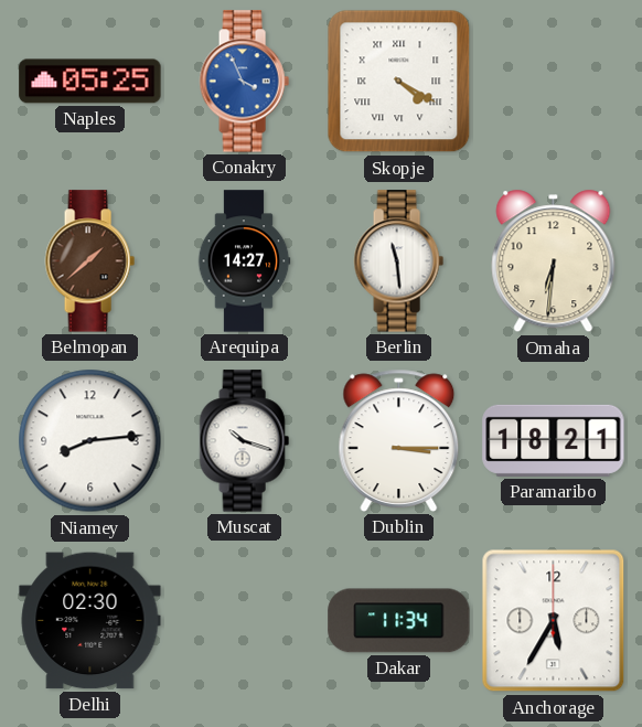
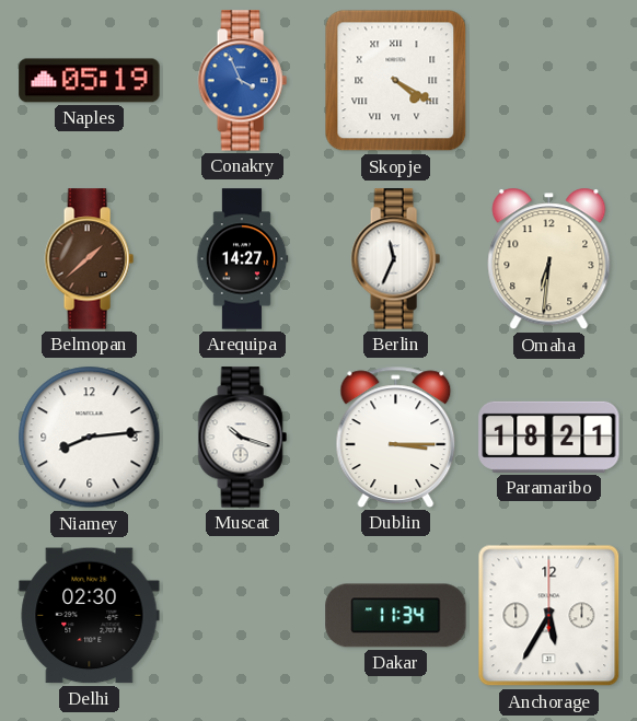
Naples: 05:25 -> 05:19
Berlin: 11:29 -> 11:34
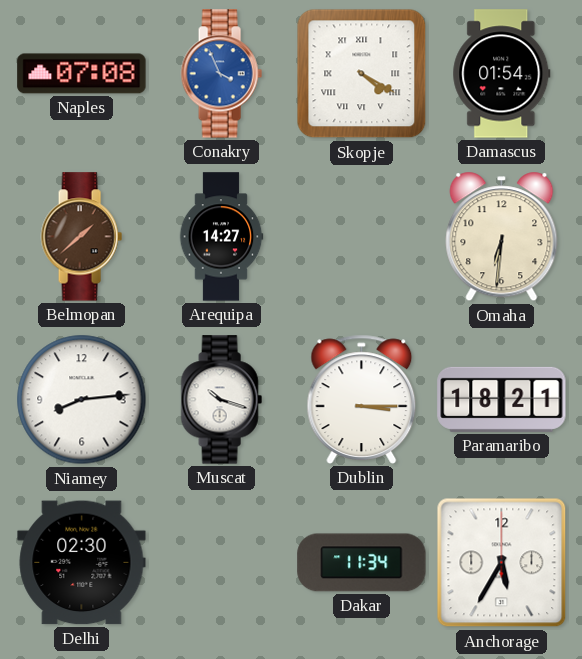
Naples: 05:19 -> 07:08
Damascus: none -> 01:54
Berlin: 11:34 -> none
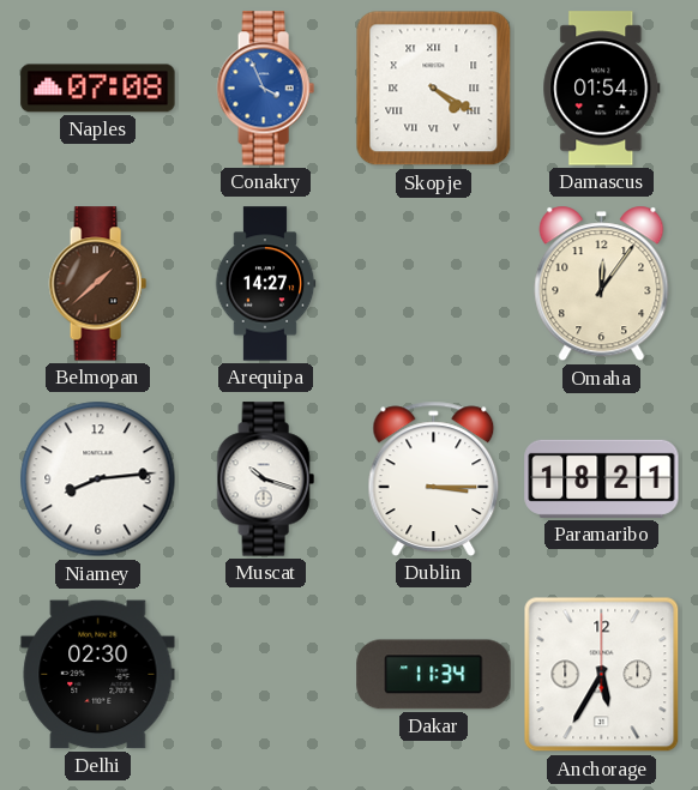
Omaha: 6:31 -> 12:06
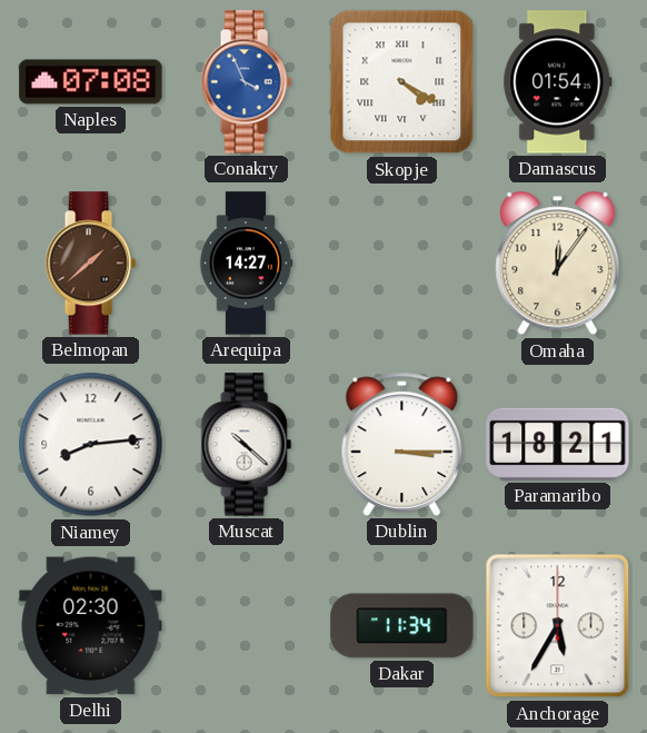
Muscat: 10:18 -> 10:22
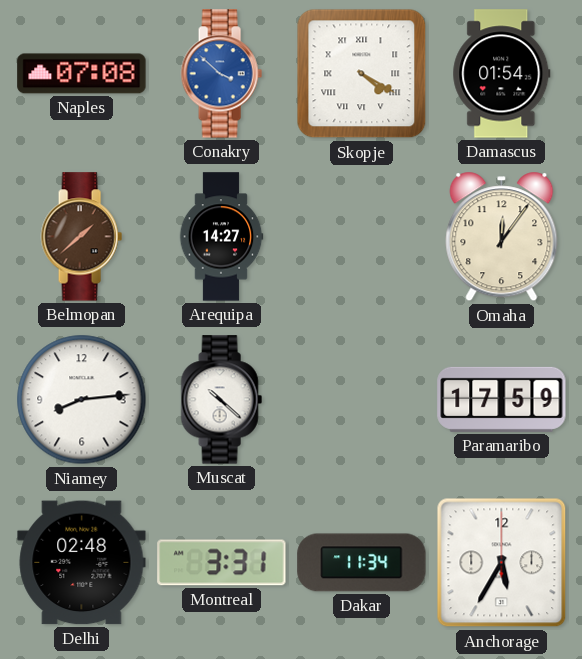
Conakry: 3:56 -> 3:52
Dublin: 3:15 -> none
Paramaribo: 18:21 -> 17:59
Delhi: 02:30 -> 02:48
Montreal: none -> 3:31
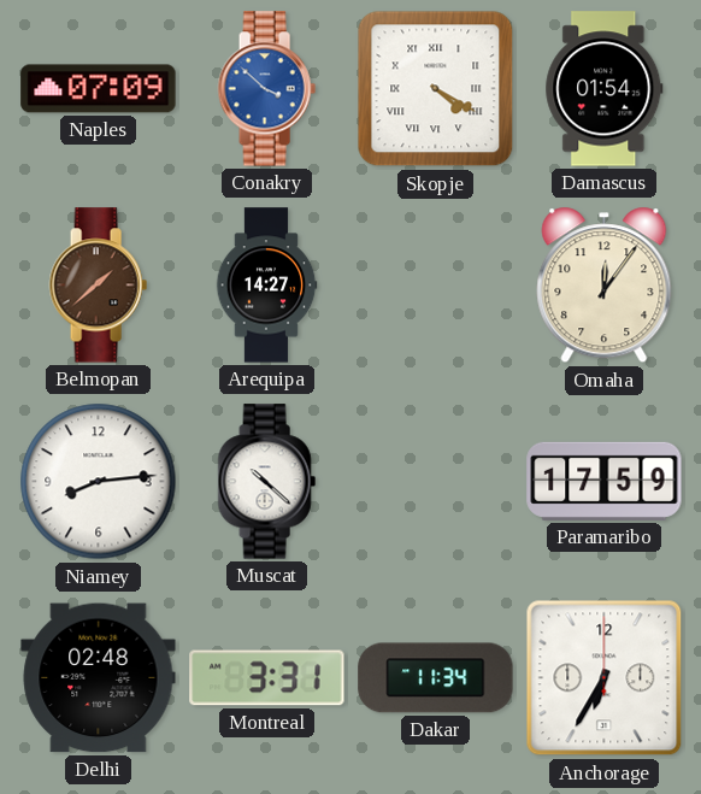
Naples: 07:08 -> 07:09
Anchorage: 5:35 -> 6:35
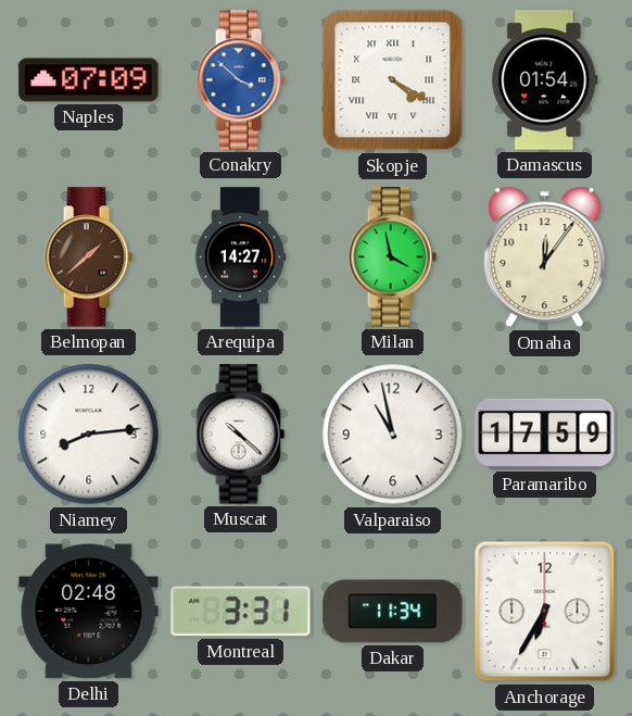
Milan: none -> 3:58
Valparaiso: none -> 10:58
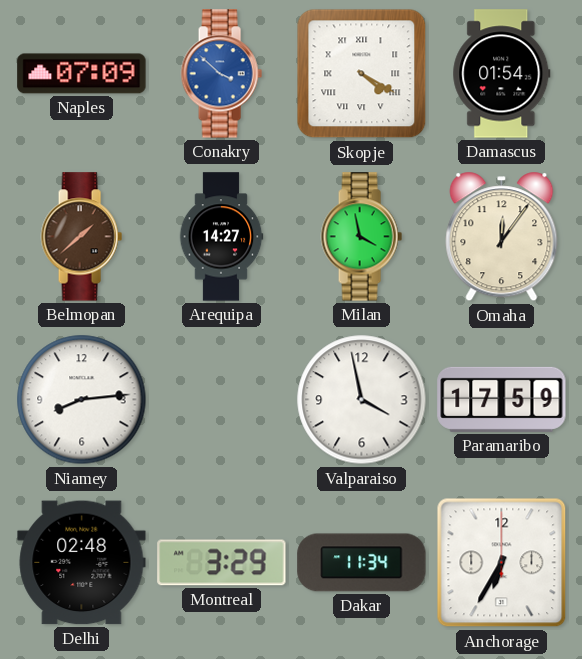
Muscat: 10:22 -> none
Valparaiso: 10:58 -> 3:58
Montreal: 3:31 -> 3:29
